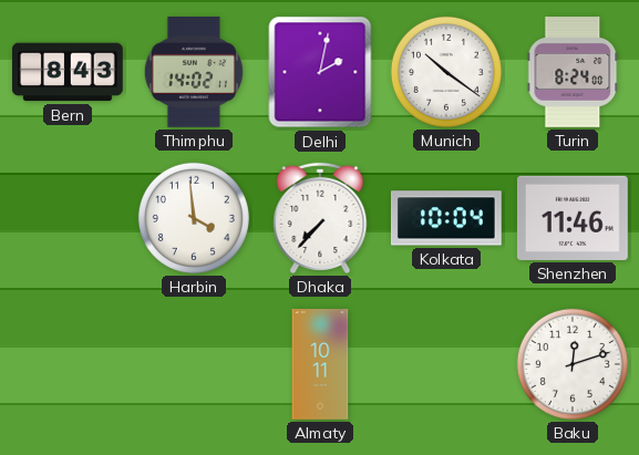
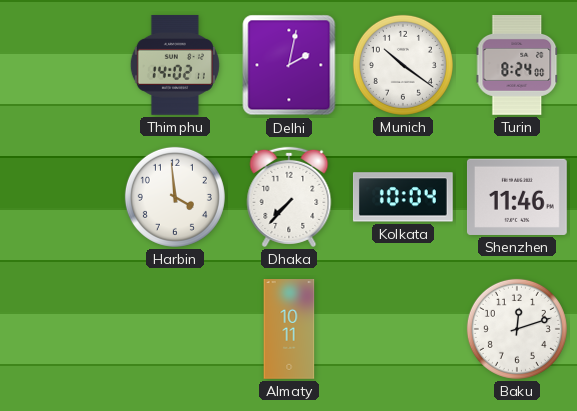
Bern: 8:43 -> none
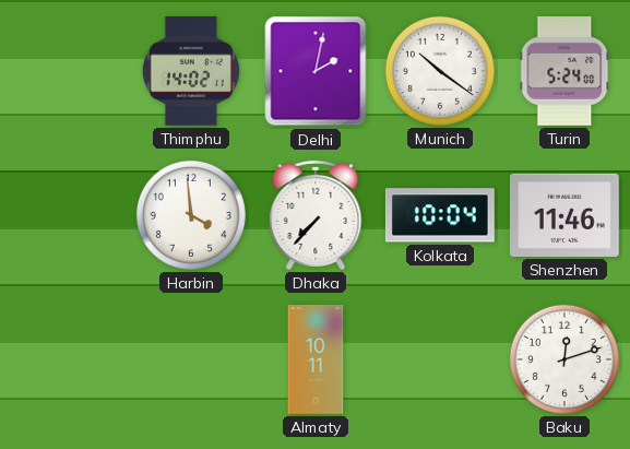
Turin: 8:24 -> 5:24
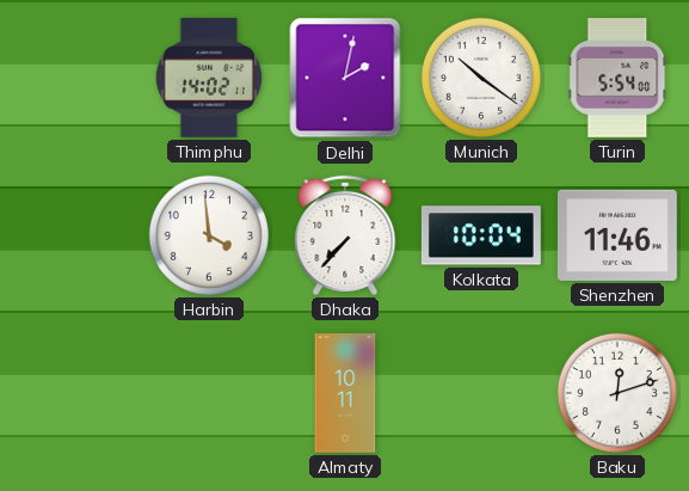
Turin: 5:24 -> 5:54
